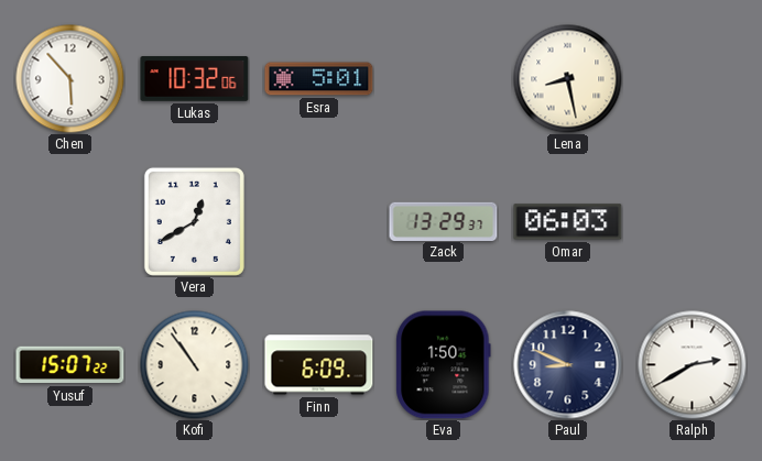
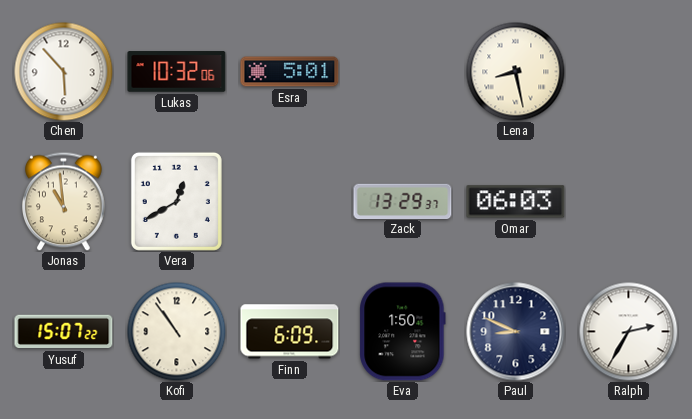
Jonas: none -> 10:59
Ralph: 2:40 -> 2:35
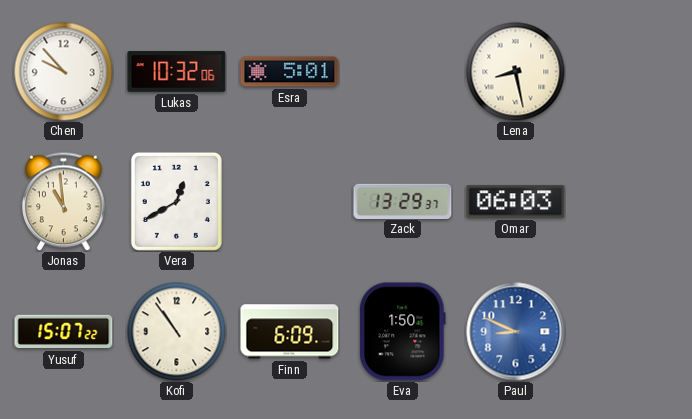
Chen: 5:53 -> 9:53
Paul dial: navy -> blue
Ralph: 2:35 -> none
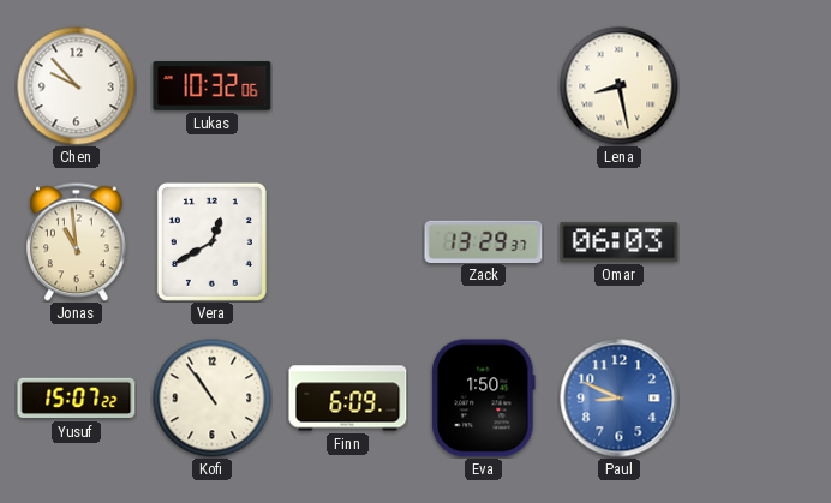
Esra: 5:01 -> none
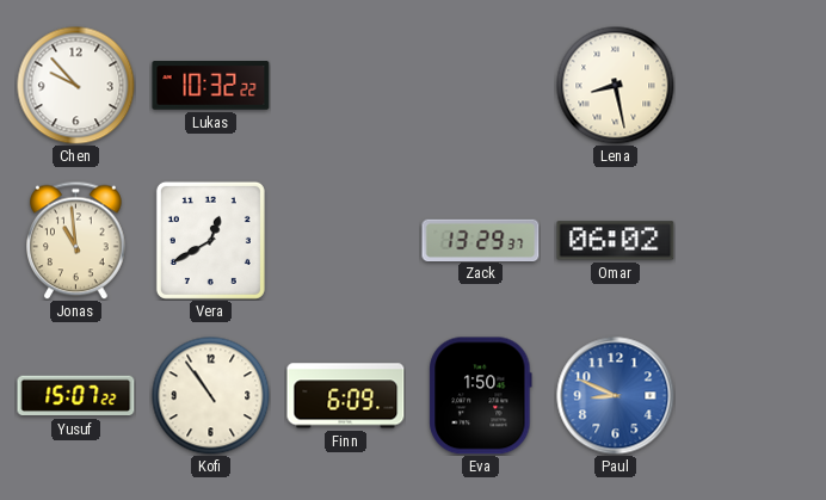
Lukas: 10:32:06 -> 10:32:22
Omar: 06:03 -> 06:02
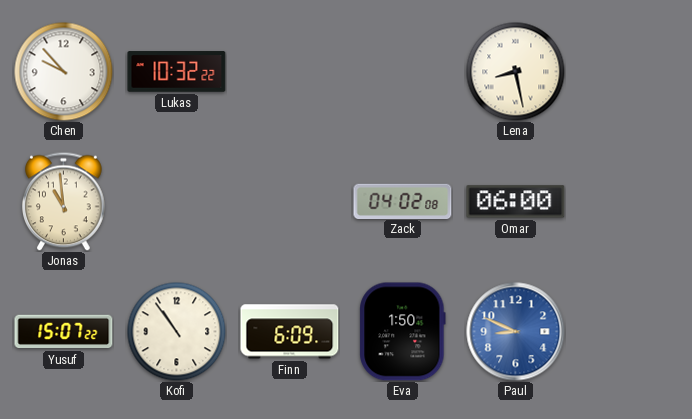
Vera: 12:40 -> none
Zack: 13:29 -> 04:02
Omar: 06:02 -> 06:00
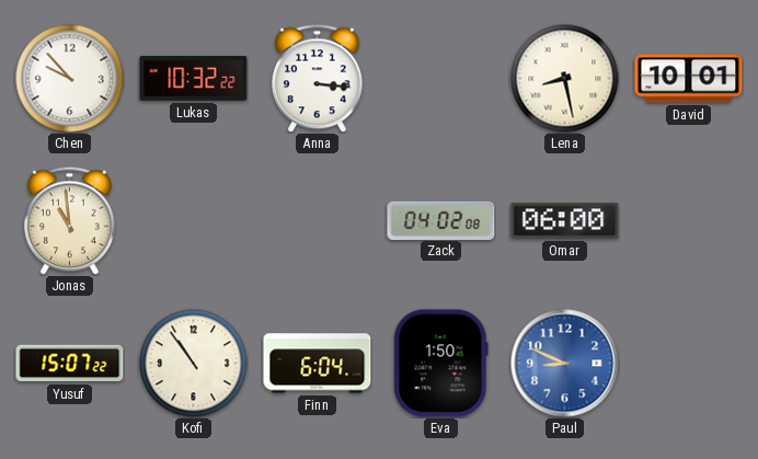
Anna: none -> 3:16
David: none -> 10:01
Finn: 6:09 -> 6:04
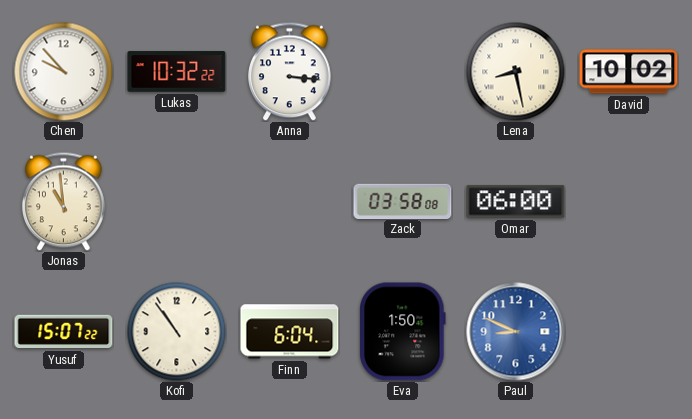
David: 10:01 -> 10:02
Zack: 04:02 -> 03:58
